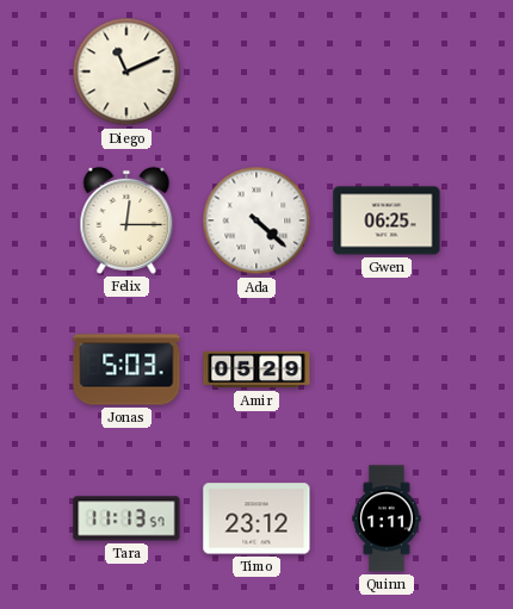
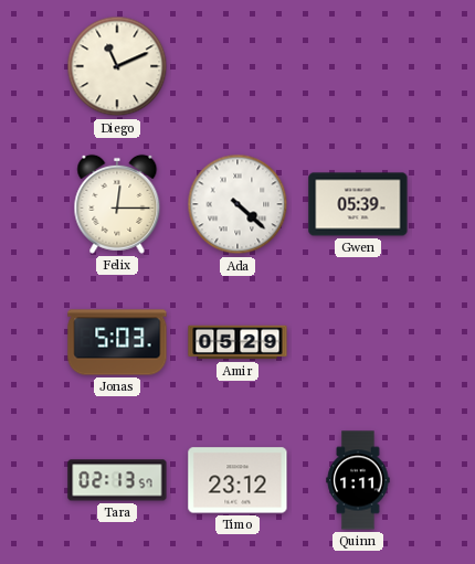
Gwen: 06:25 -> 05:39
Tara: 11:13 -> 02:13
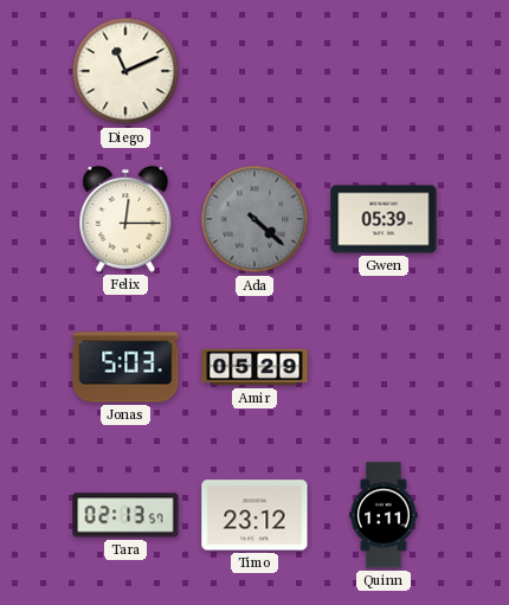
Ada dial: white -> grey
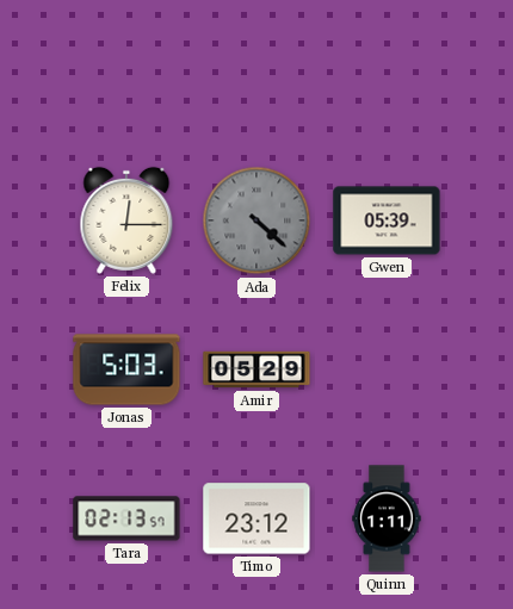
Diego: 11:11 -> none
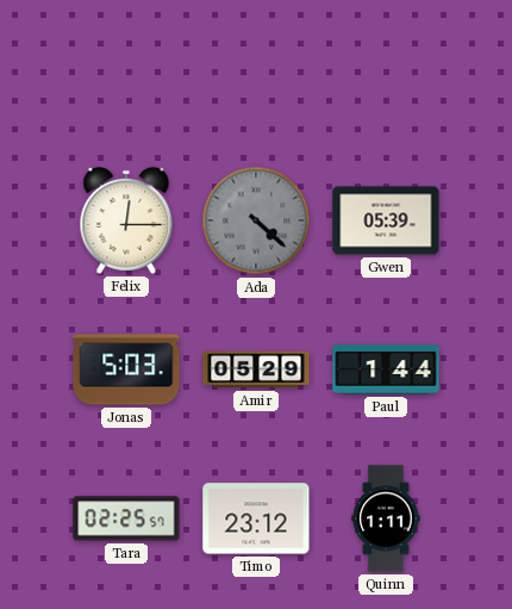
Paul: none -> 1:44
Tara: 02:13 -> 02:25
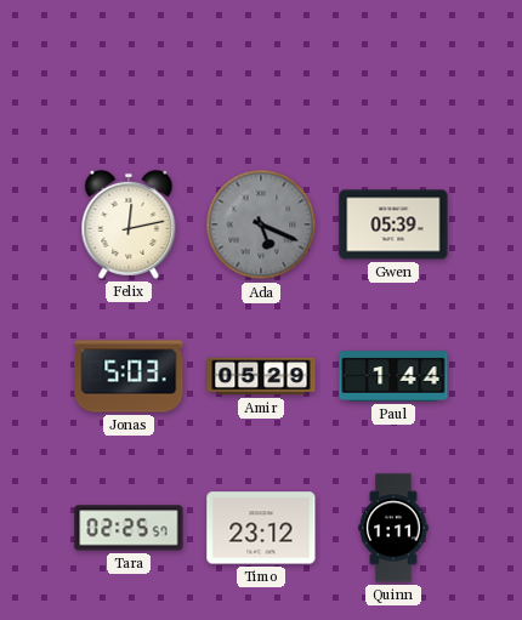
Felix: 12:15 -> 12:13
Ada: 4:22 -> 5:19
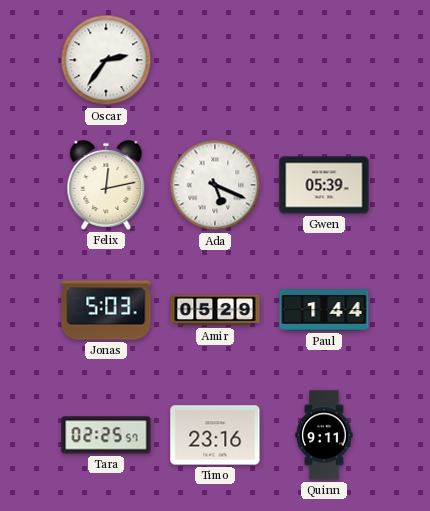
Oscar: none -> 2:36
Ada dial: grey -> white
Timo: 23:12 -> 23:16
Quinn: 1:11 -> 9:11
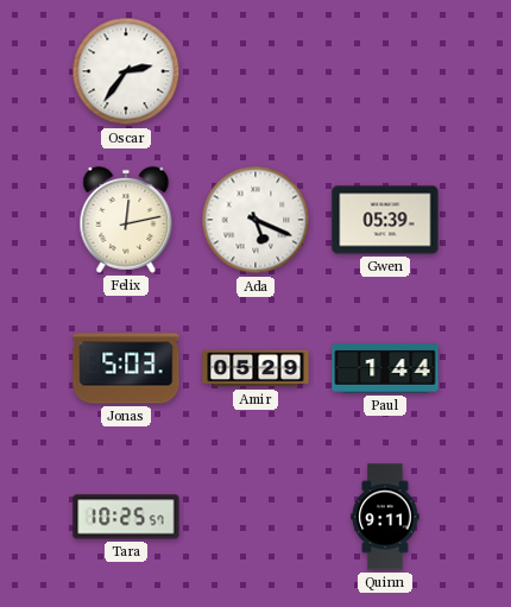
Tara: 02:25 -> 10:25
Timo: 23:16 -> none
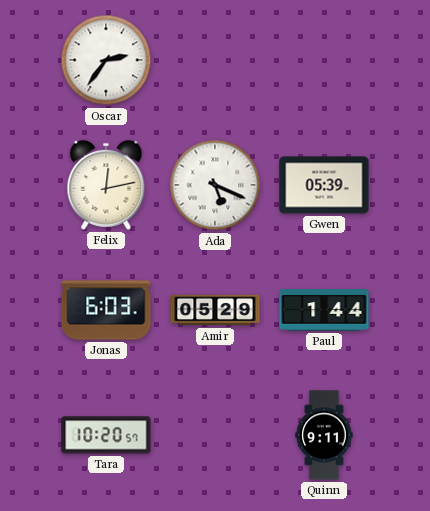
Jonas: 5:03 -> 6:03
Tara: 10:25 -> 10:20
